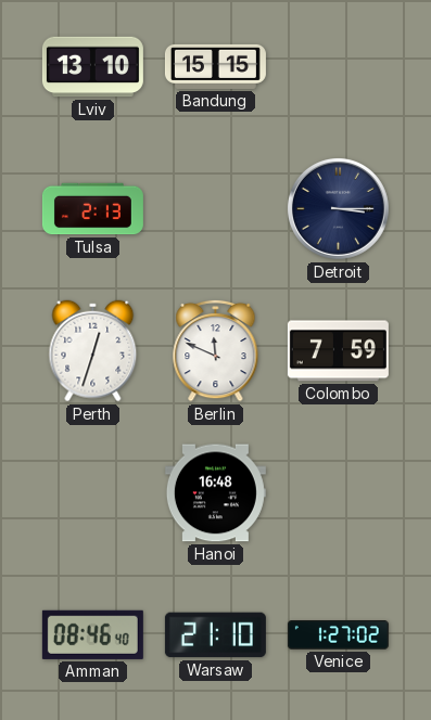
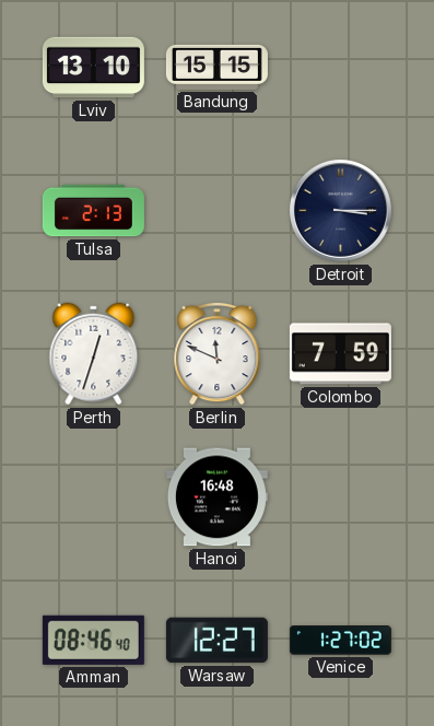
Warsaw: 21:10 -> 12:27
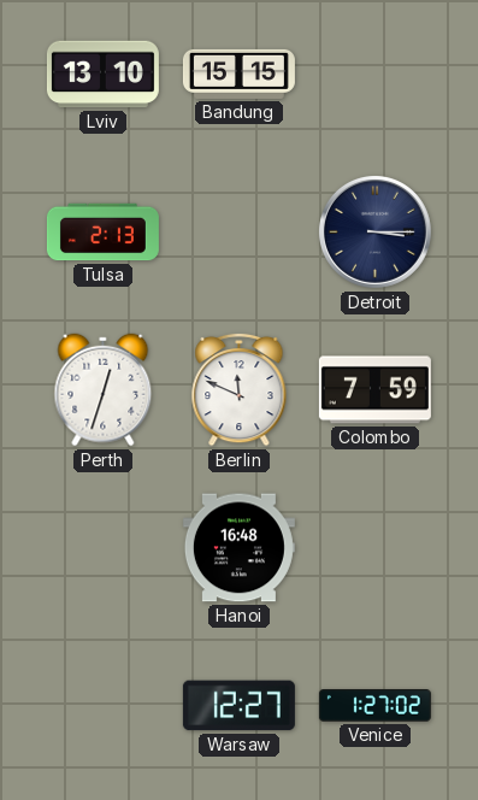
Amman: 08:46 -> none
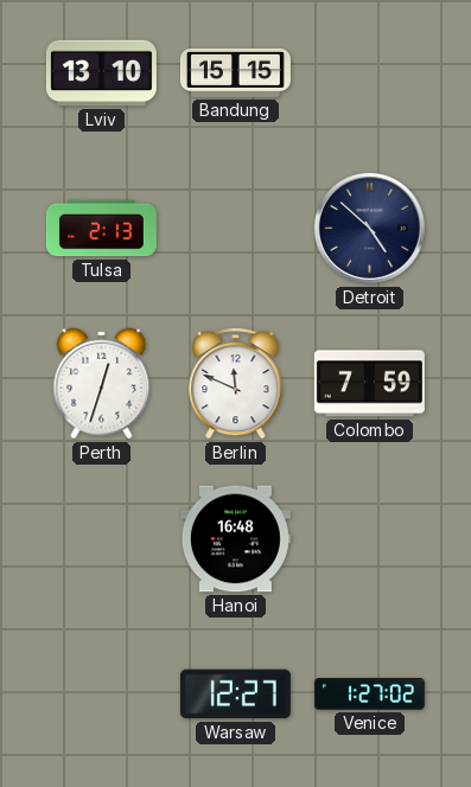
Detroit: 3:15 -> 4:52
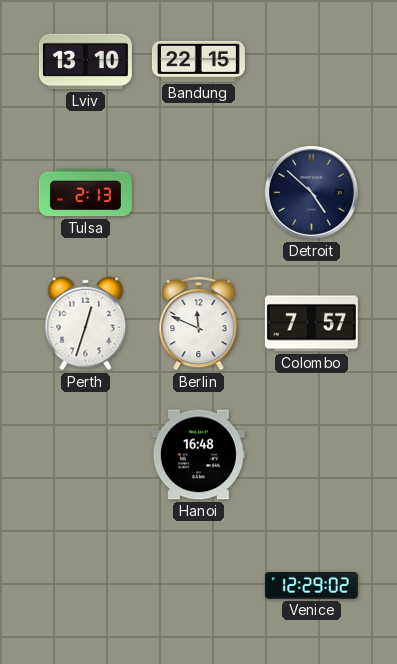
Bandung: 15:15 -> 22:15
Colombo: 7:59 -> 7:57
Warsaw: 12:27 -> none
Venice: 1:27 -> 12:29
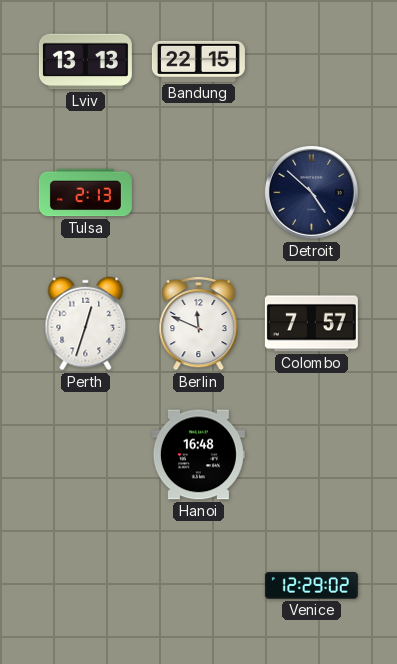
Lviv: 13:10 -> 13:13
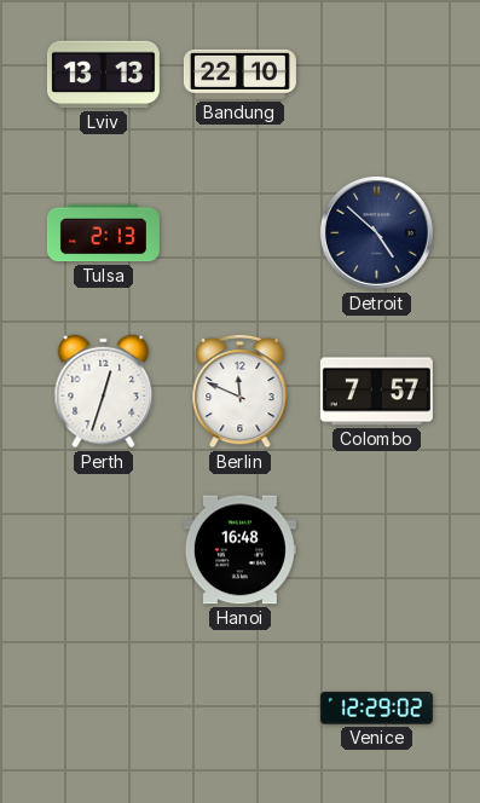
Bandung: 22:15 -> 22:10
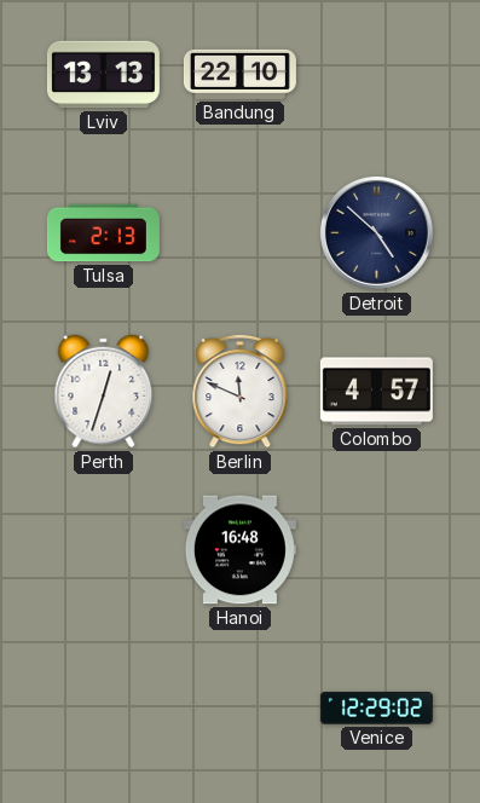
Colombo: 7:57 -> 4:57
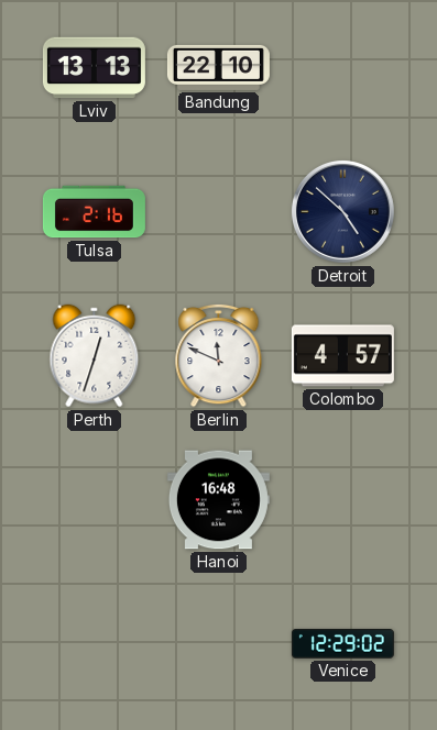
Tulsa: 2:13 -> 2:16
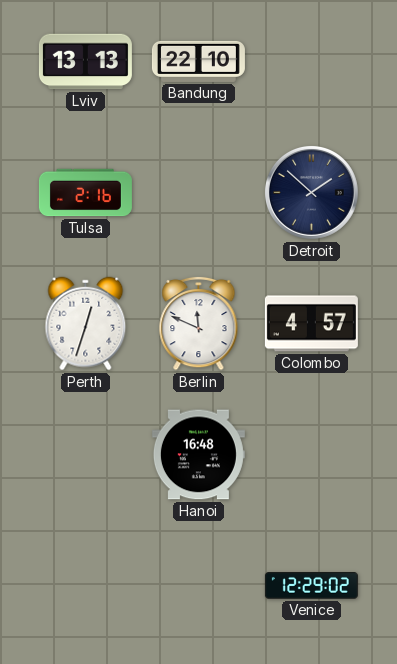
Detroit: 4:52 -> 1:52
